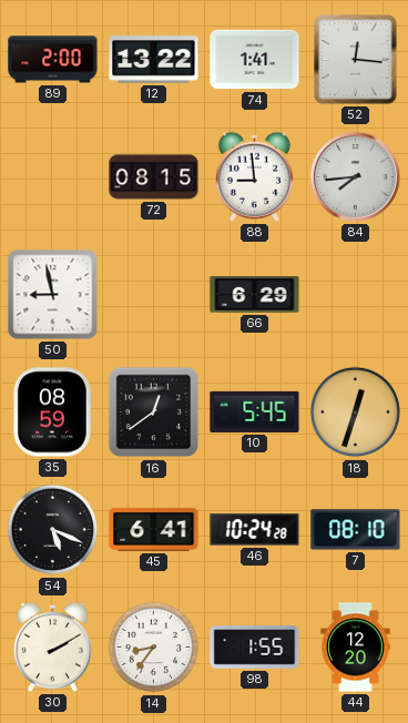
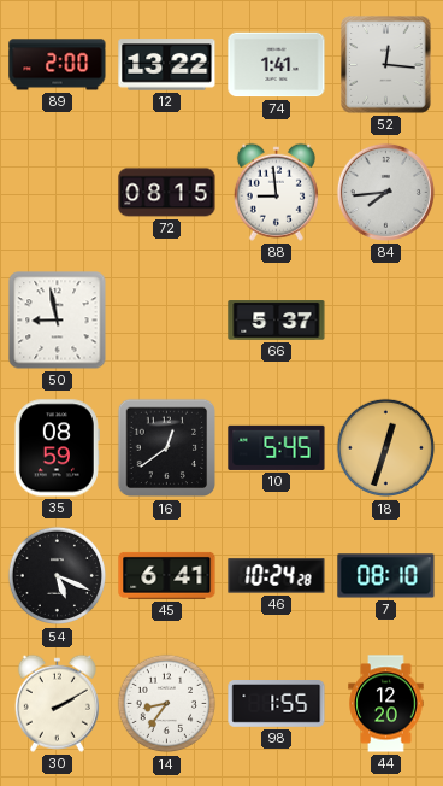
66: 6:29 -> 5:37
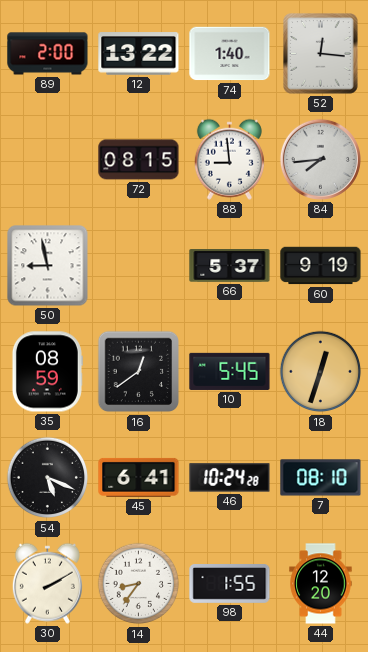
74: 1:41 -> 1:40
60: none -> 9:19
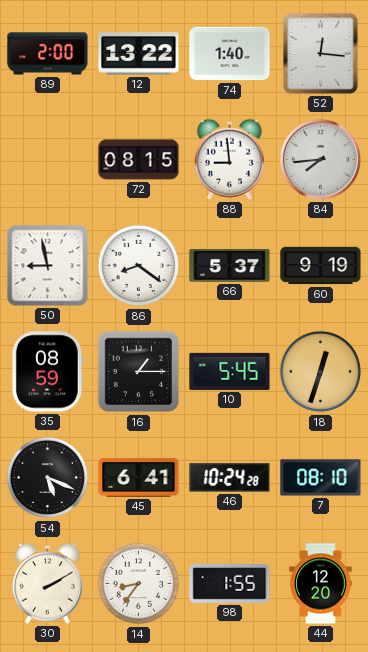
86: none -> 8:21
16: 12:39 -> 1:15
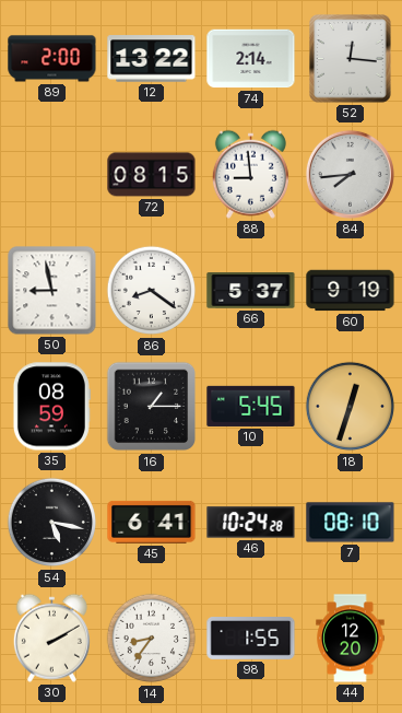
74: 1:40 -> 2:14
54: 5:19 -> 5:17
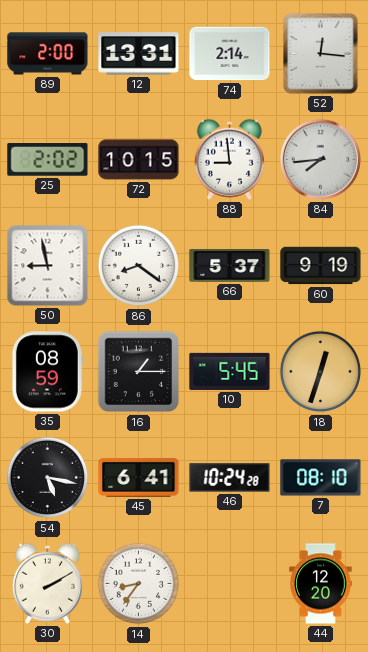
12: 13:22 -> 13:31
25: none -> 2:02
72: 08:15 -> 10:15
98: 1:55 -> none
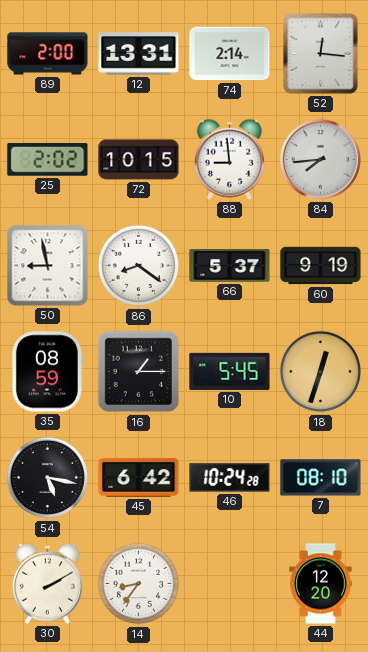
45: 6:41 -> 6:42
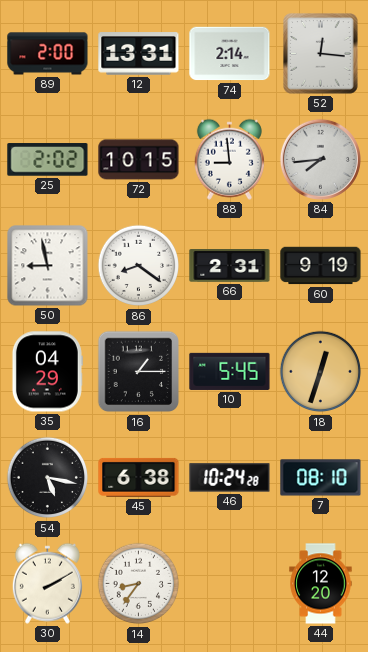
66: 5:37 -> 2:31
35: 08:59 -> 04:29
45: 6:42 -> 6:38
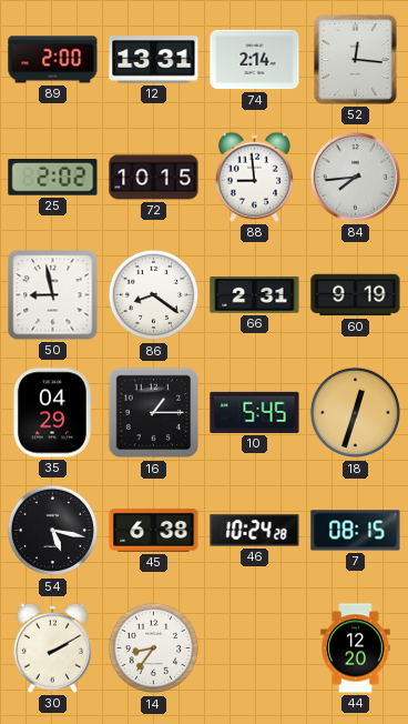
7: 08:10 -> 08:15
